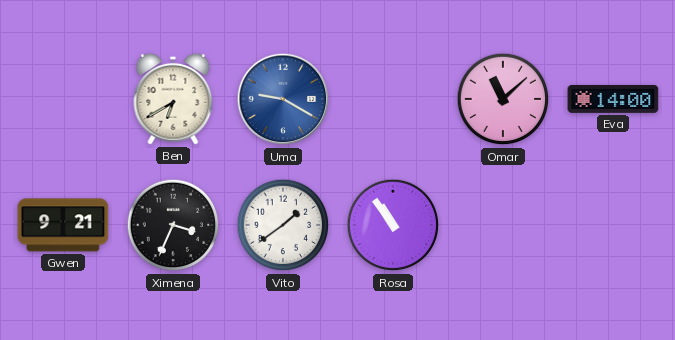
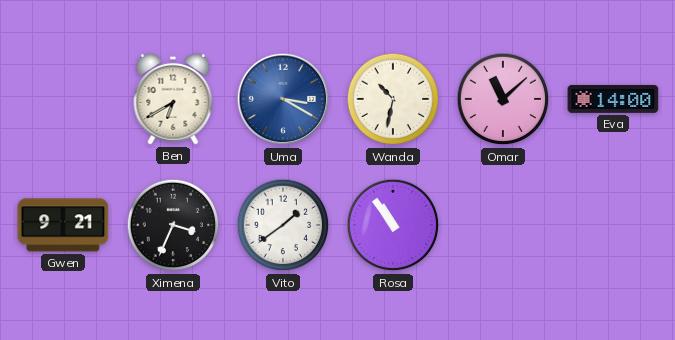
Uma: 9:20 -> 3:20
Wanda: none -> 10:32
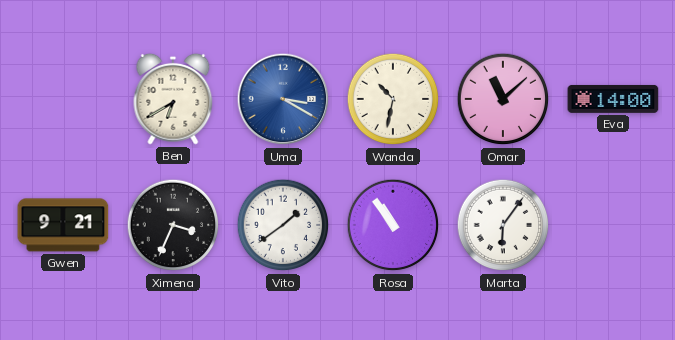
Marta: none -> 6:06
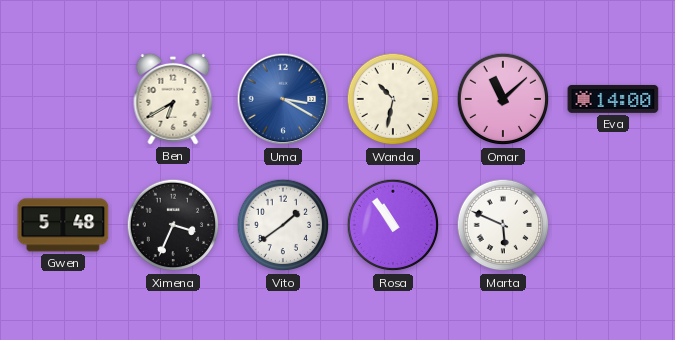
Gwen: 9:21 -> 5:48
Marta: 6:06 -> 5:49
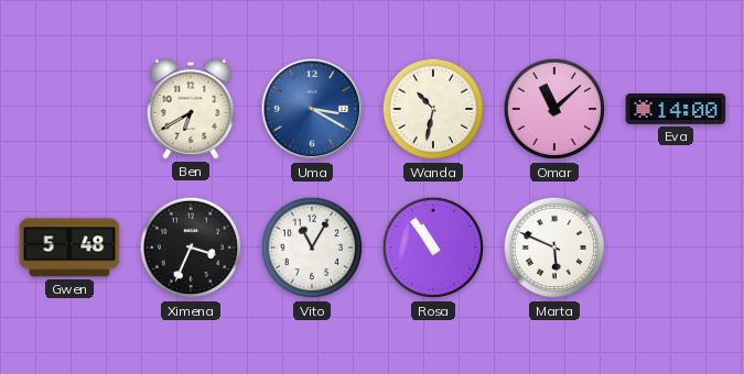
Vito: 1:39 -> 11:05
